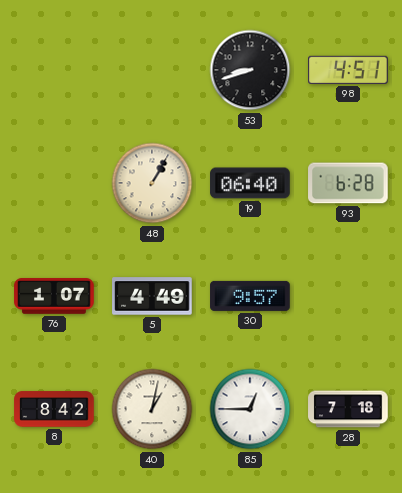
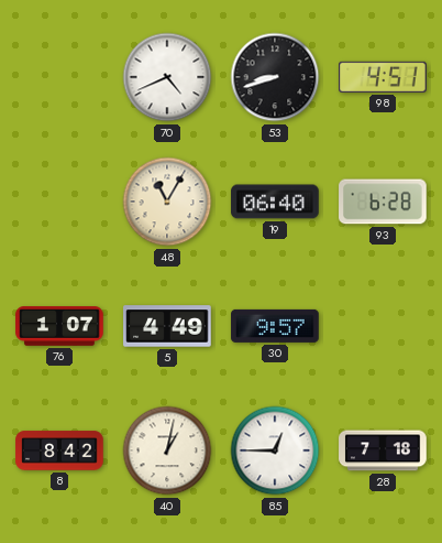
70: none -> 4:41
48: 1:05 -> 11:05
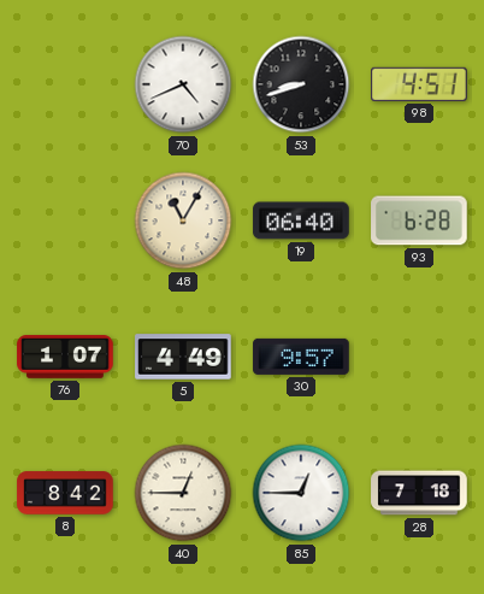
40: 1:02 -> 12:45
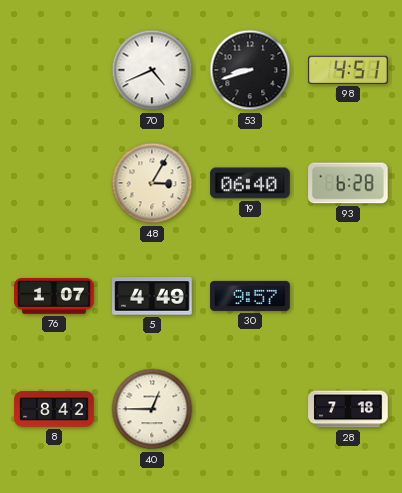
48: 11:05 -> 3:05
85: 12:45 -> none
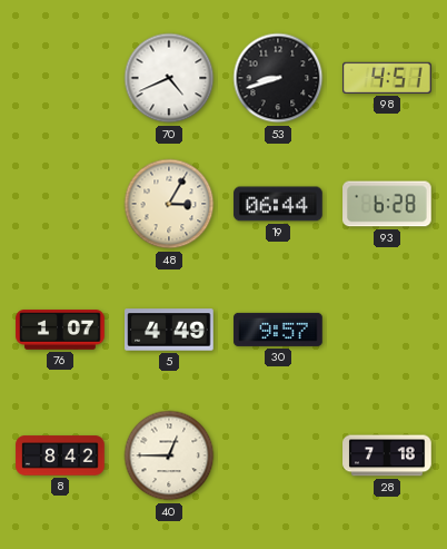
19: 06:40 -> 06:44
